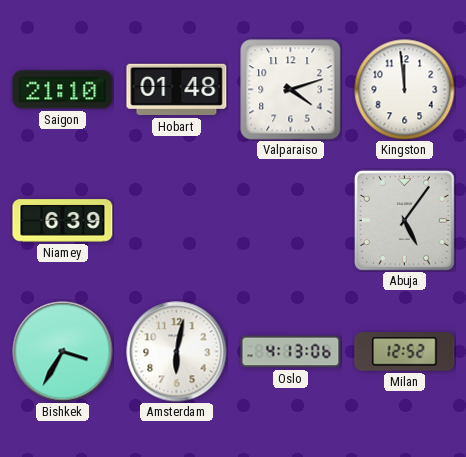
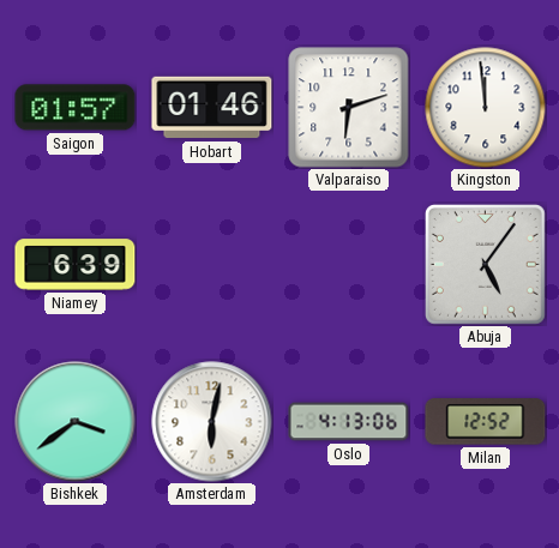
Saigon: 21:10 -> 01:57
Hobart: 01:48 -> 01:46
Valparaiso: 4:12 -> 6:12
Bishkek: 3:35 -> 3:39
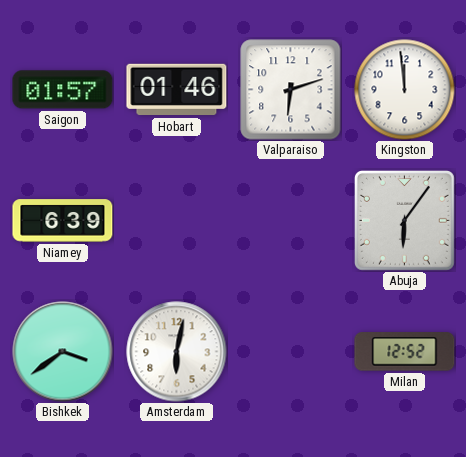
Abuja: 5:06 -> 6:06
Oslo: 4:13 -> none
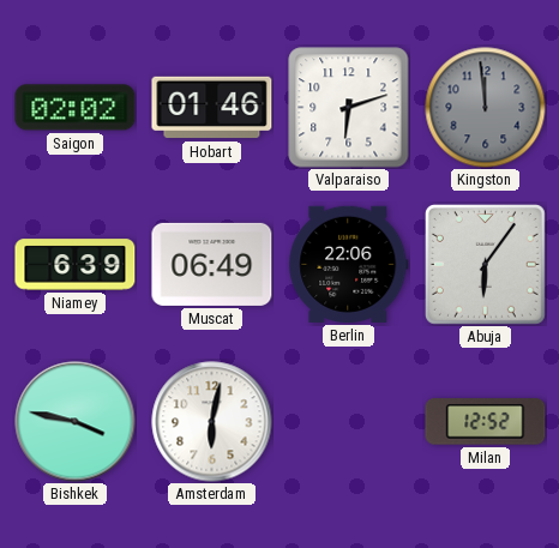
Saigon: 01:57 -> 02:02
Kingston dial: white -> grey
Muscat: none -> 06:49
Berlin: none -> 22:06
Bishkek: 3:39 -> 3:47
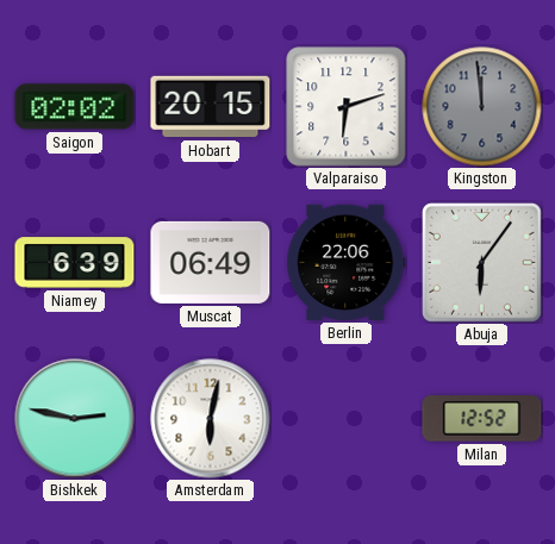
Hobart: 01:46 -> 20:15
Bishkek: 3:47 -> 2:47
